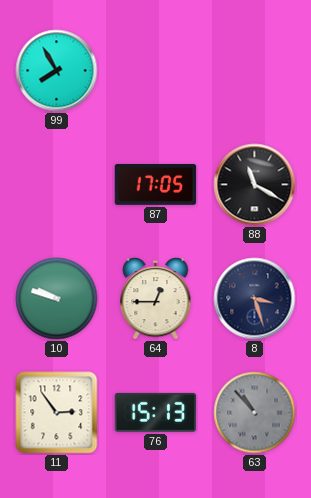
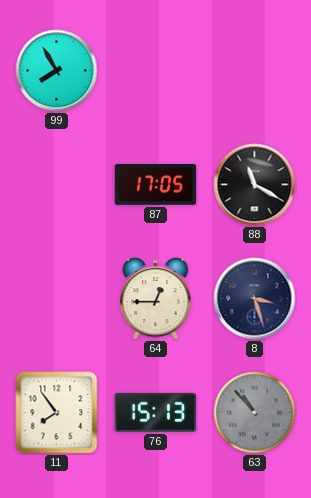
10: 9:48 -> none
11: 2:54 -> 7:54
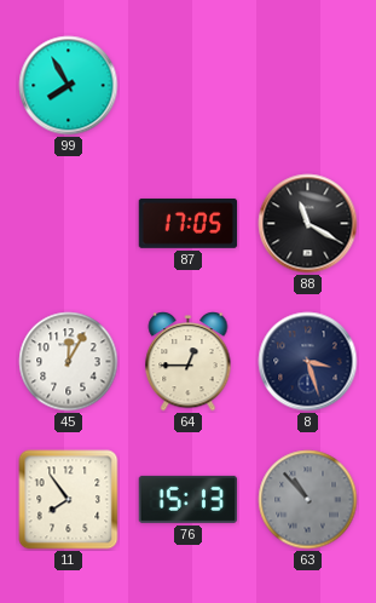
45: none -> 12:05
